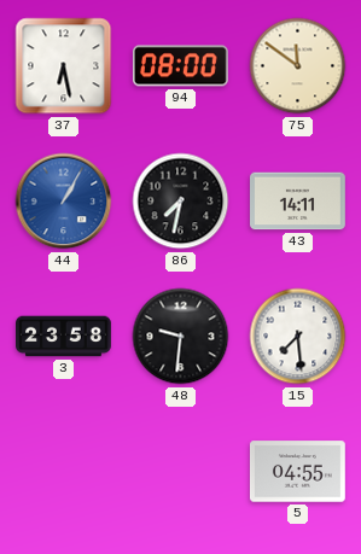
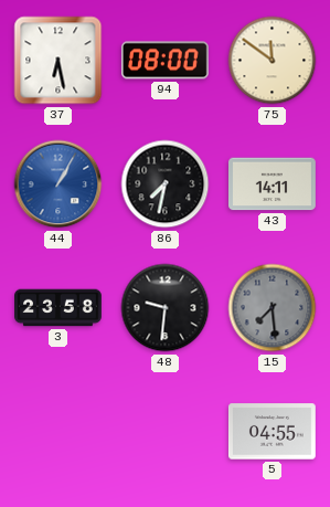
15 dial: white -> grey
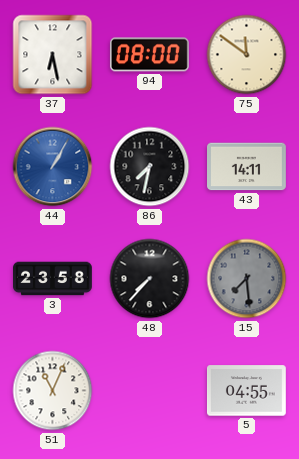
48: 9:31 -> 7:37
51: none -> 11:04
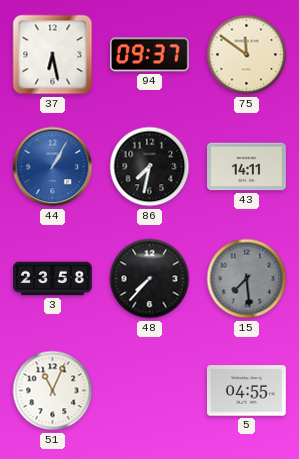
94: 08:00 -> 09:37
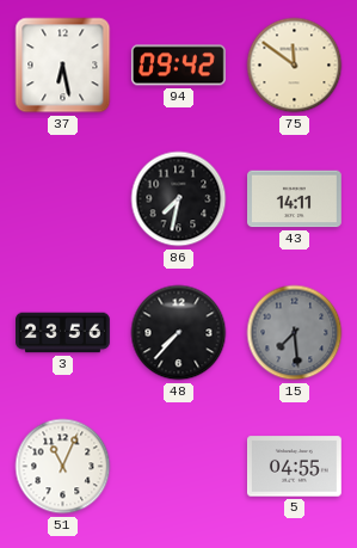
94: 09:37 -> 09:42
44: 1:05 -> none
3: 23:58 -> 23:56
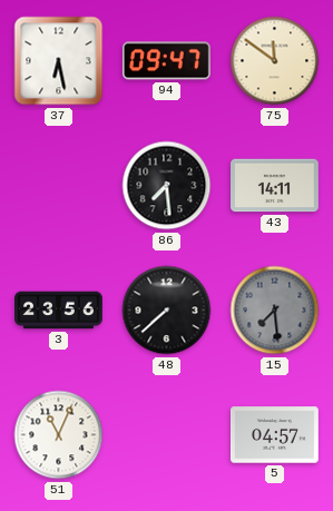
94: 09:42 -> 09:47
86: 7:32 -> 7:29
48: 7:37 -> 7:38
5: 04:55 -> 04:57
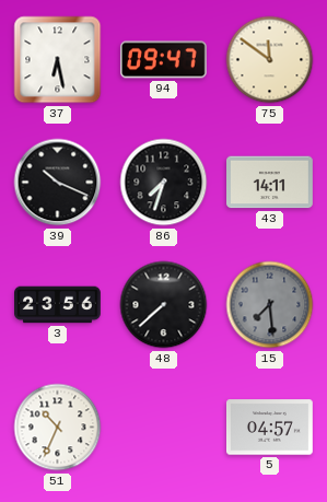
39: none -> 10:19
86: 7:29 -> 7:33
51: 11:04 -> 10:34
